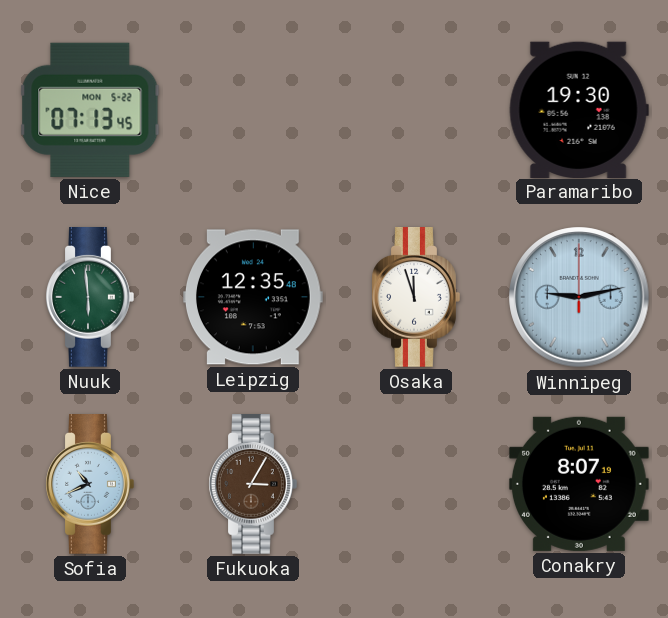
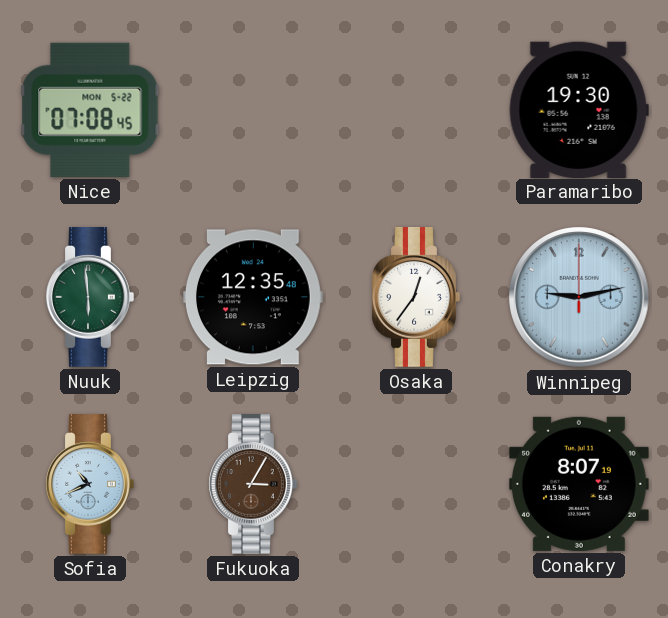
Nice: 07:13 -> 07:08
Osaka: 11:57 -> 12:36
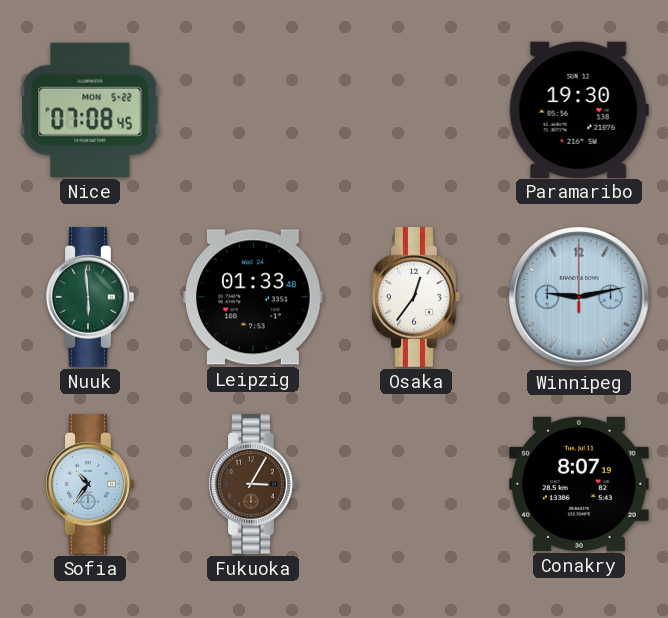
Leipzig: 12:35 -> 01:33
Sofia: 10:41 -> 10:36
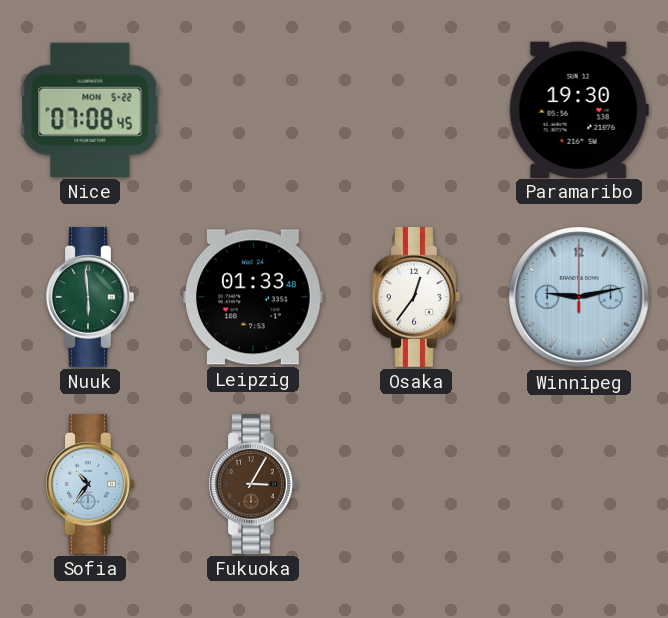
Conakry: 8:07 -> none
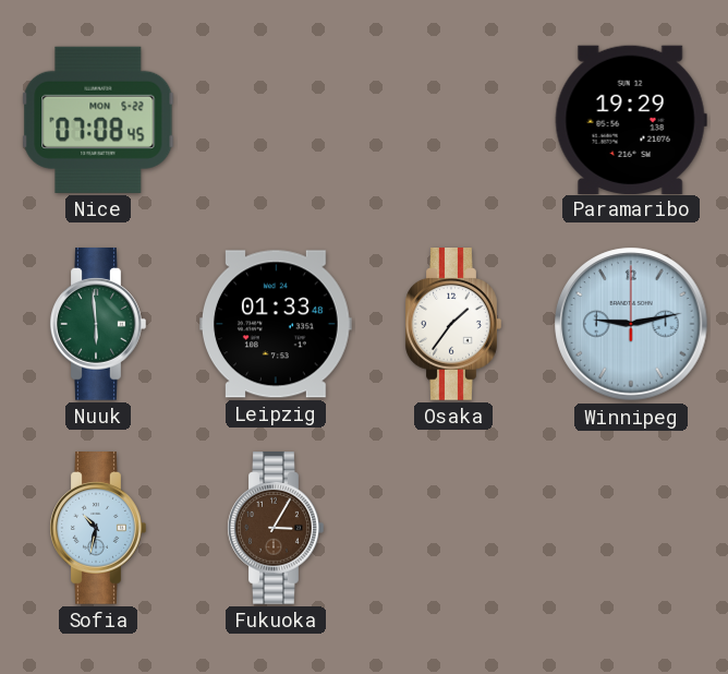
Paramaribo: 19:30 -> 19:29
Osaka: 12:36 -> 1:36
Sofia: 10:36 -> 10:32
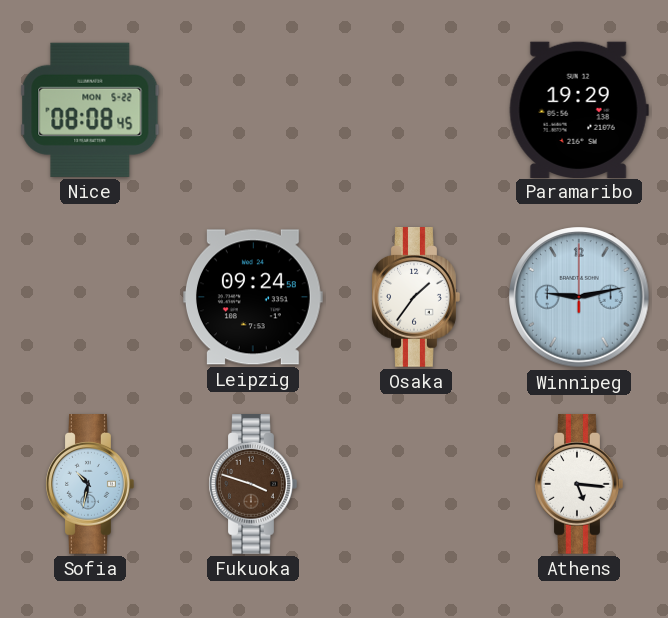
Nice: 07:08 -> 08:08
Nuuk: 5:59 -> none
Leipzig: 01:33 -> 09:24
Fukuoka: 3:05 -> 3:48
Athens: none -> 5:16
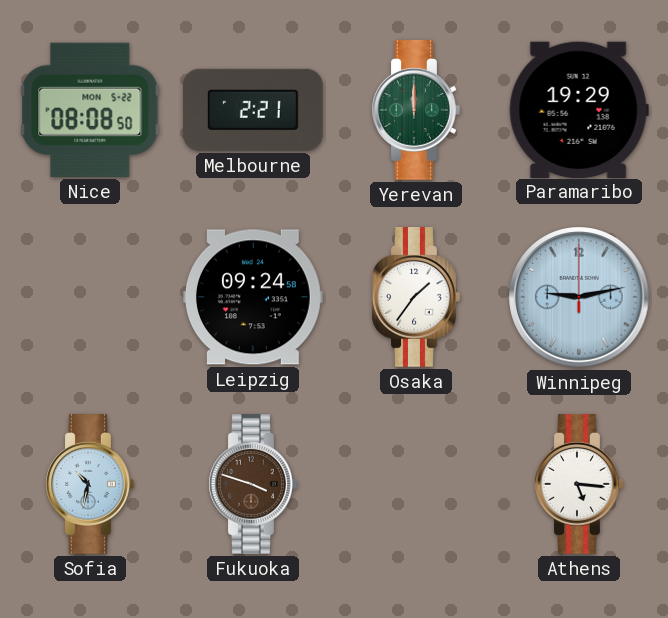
Nice: 08:08:45 -> 08:08:50
Melbourne: none -> 2:21
Yerevan: none -> 12:00
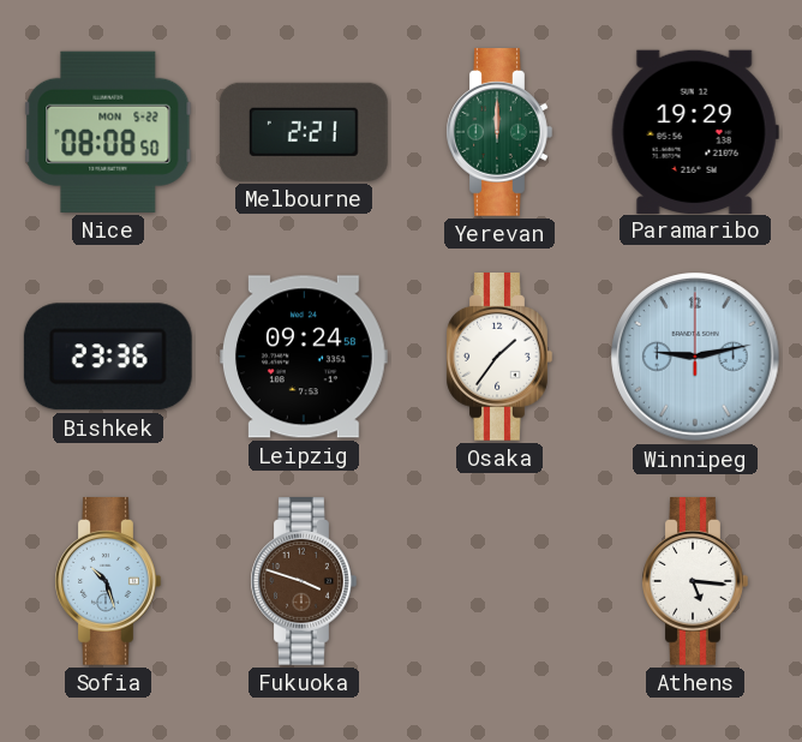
Bishkek: none -> 23:36
Sofia: 10:32 -> 10:27
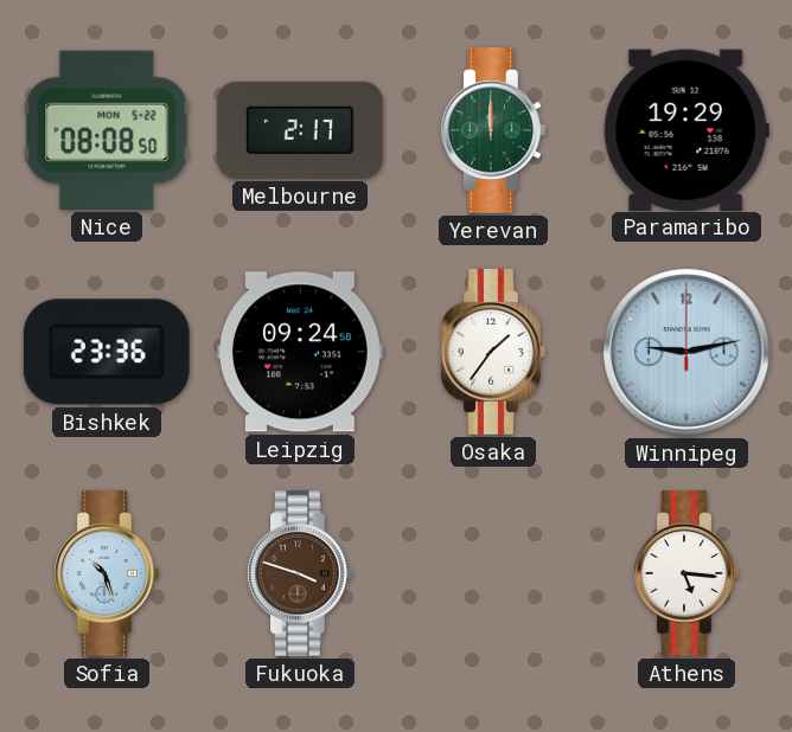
Melbourne: 2:21 -> 2:17
